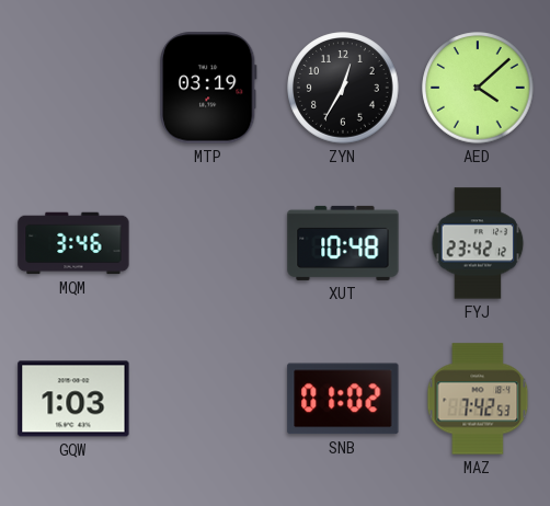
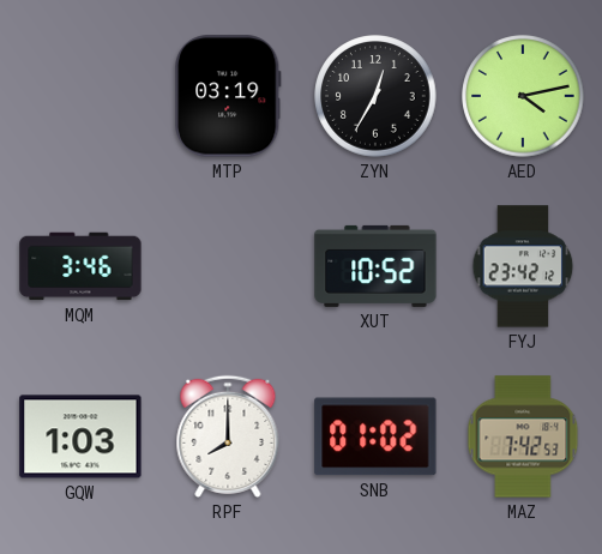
AED: 4:08 -> 4:13
XUT: 10:48 -> 10:52
RPF: none -> 8:00
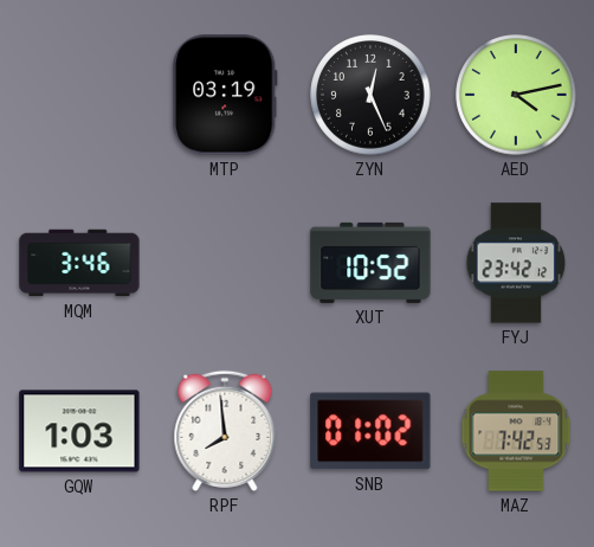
ZYN: 12:35 -> 12:26
RPF: 8:00 -> 7:59
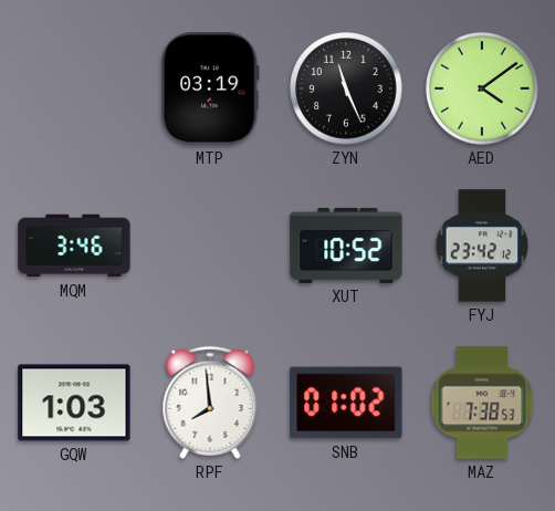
ZYN: 12:26 -> 11:26
AED: 4:13 -> 4:09
MAZ: 7:42 -> 7:38
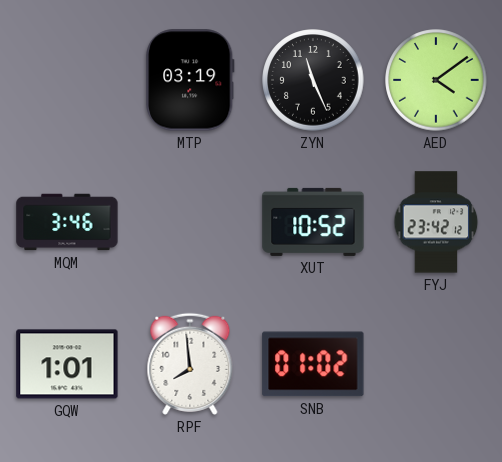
GQW: 1:03 -> 1:01
MAZ: 7:38 -> none
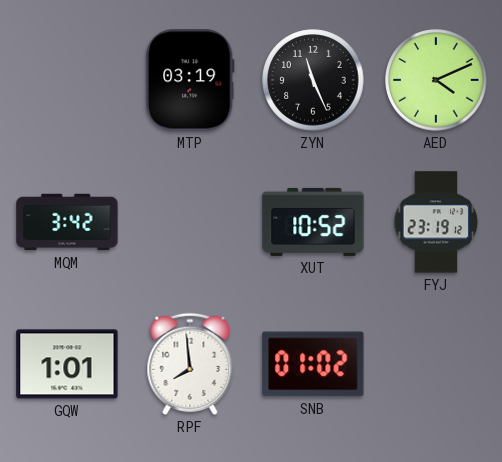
AED: 4:09 -> 4:11
MQM: 3:46 -> 3:42
FYJ: 23:42 -> 23:19
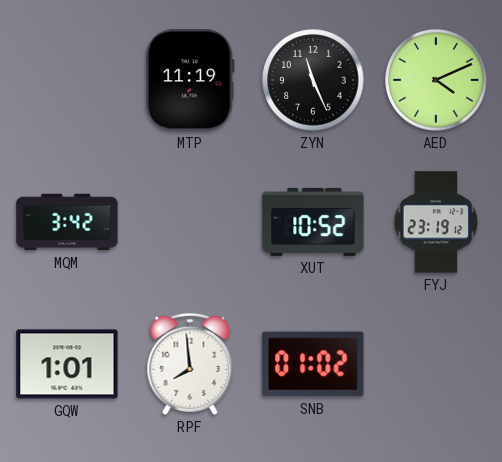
MTP: 03:19 -> 11:19
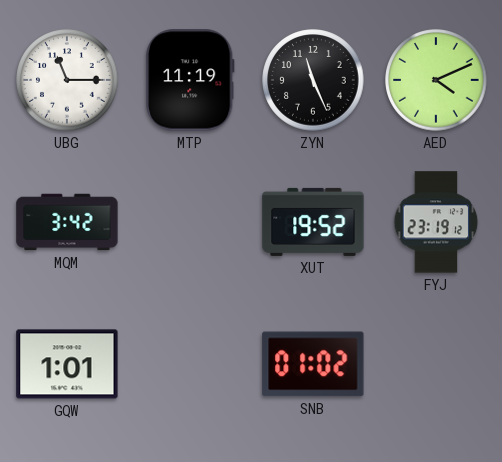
UBG: none -> 11:15
XUT: 10:52 -> 19:52
RPF: 7:59 -> none
